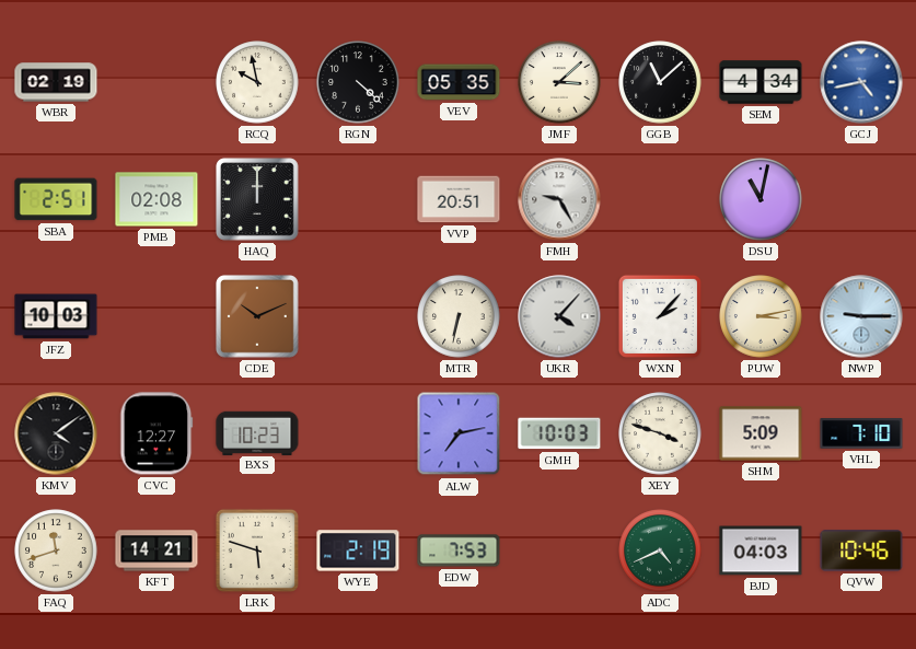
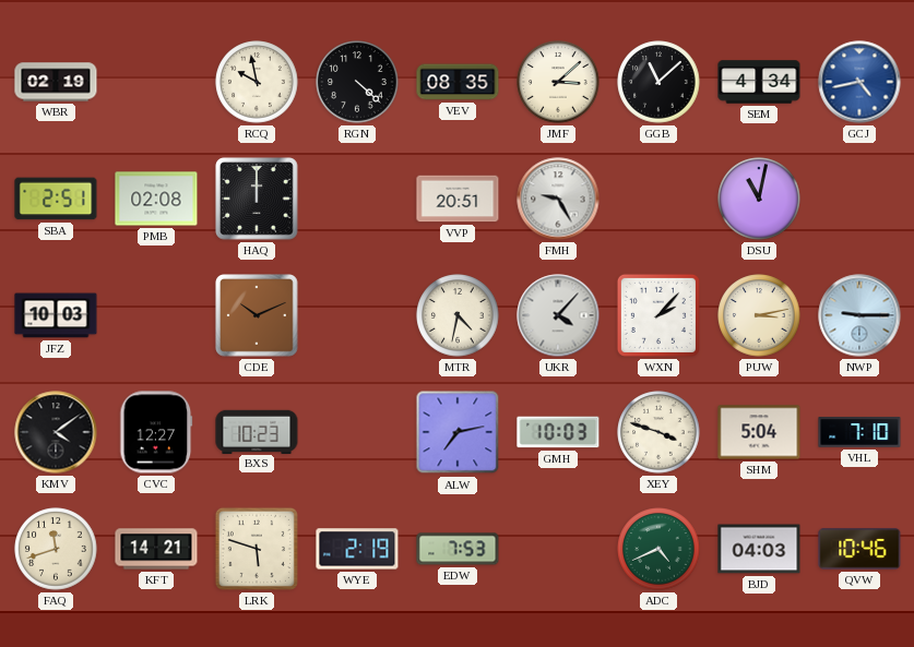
VEV: 05:35 -> 08:35
MTR: 6:32 -> 4:32
SHM: 5:09 -> 5:04
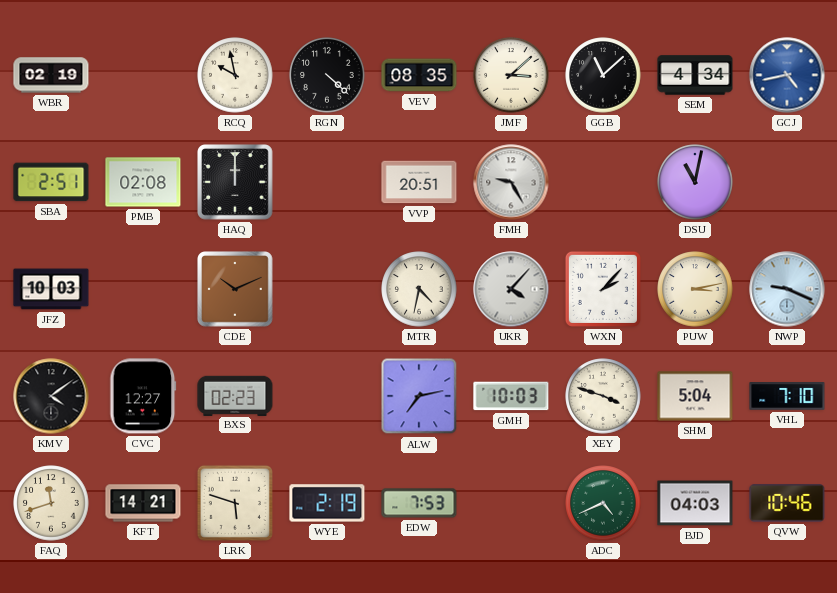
NWP: 9:15 -> 9:19
BXS: 10:23 -> 02:23
